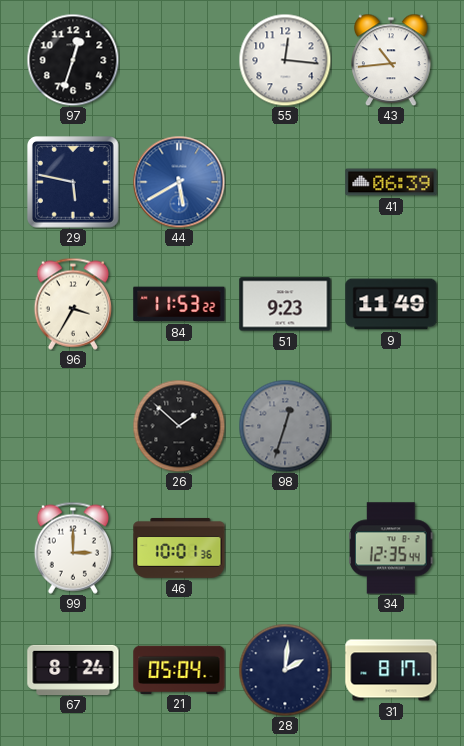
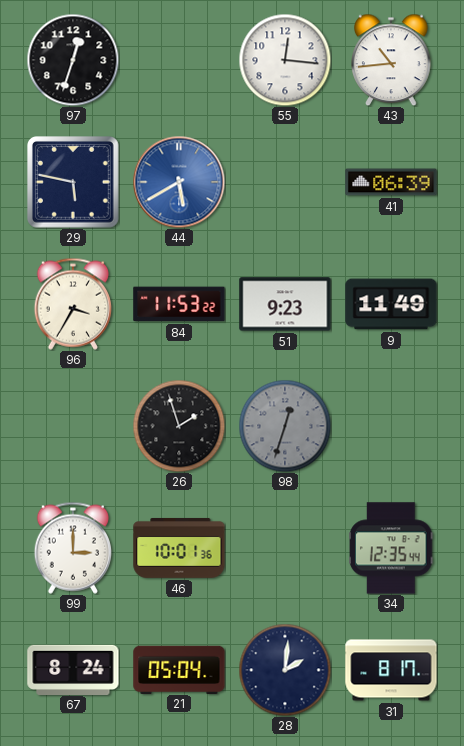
26: 1:52 -> 1:57
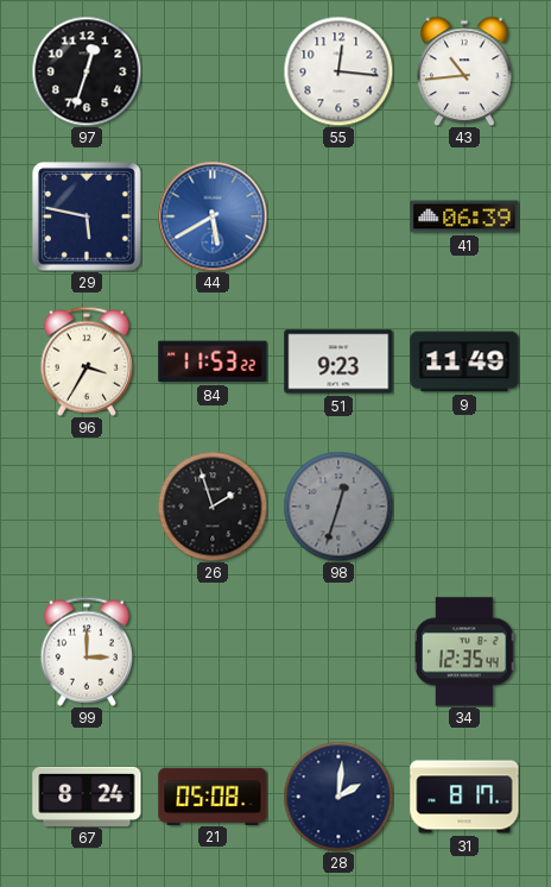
46: 10:01 -> none
21: 05:04 -> 05:08
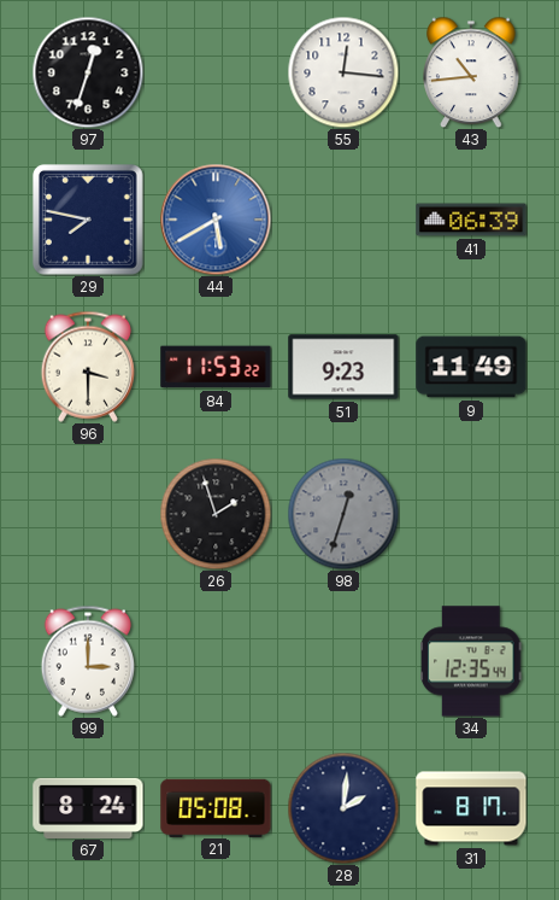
29: 5:47 -> 7:47
96: 3:35 -> 3:30
